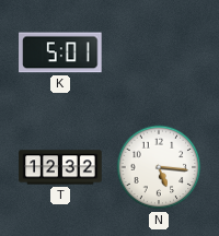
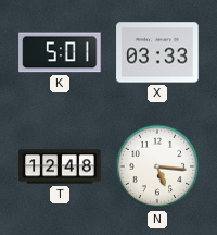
X: none -> 03:33
T: 12:32 -> 12:48
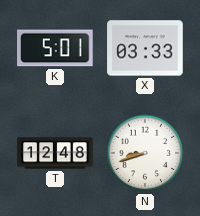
N: 5:16 -> 8:42
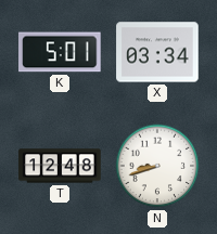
X: 03:33 -> 03:34
